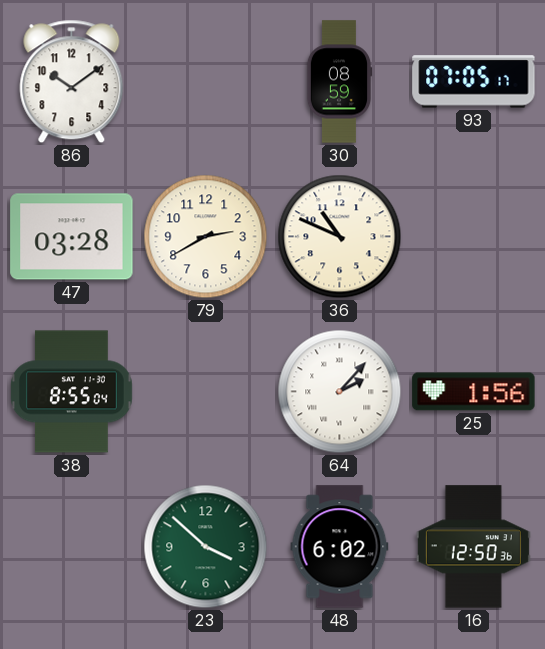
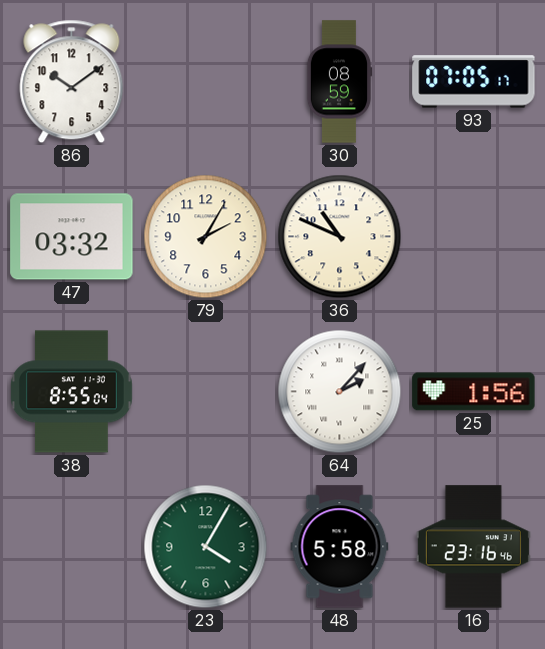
47: 03:28 -> 03:32
79: 2:40 -> 2:05
23: 3:52 -> 4:05
48: 6:02 -> 5:58
16: 12:50 -> 23:16
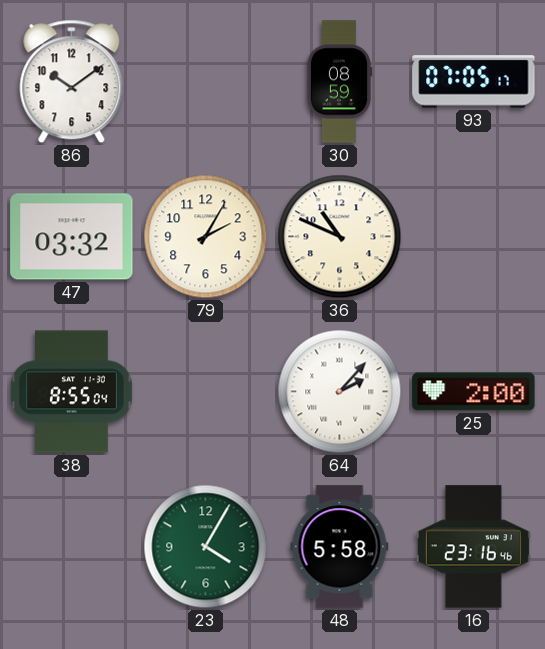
25: 1:56 -> 2:00
